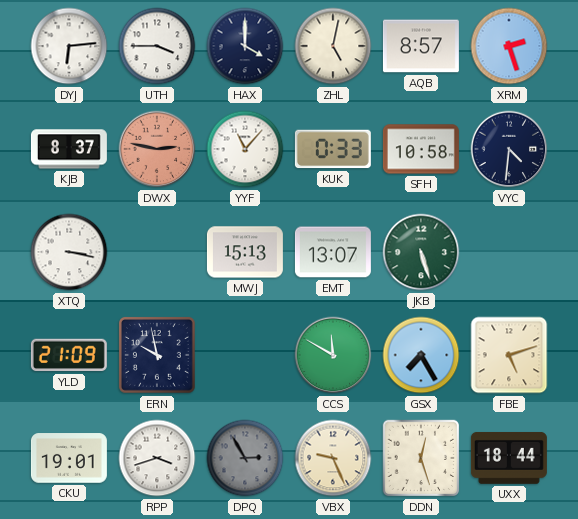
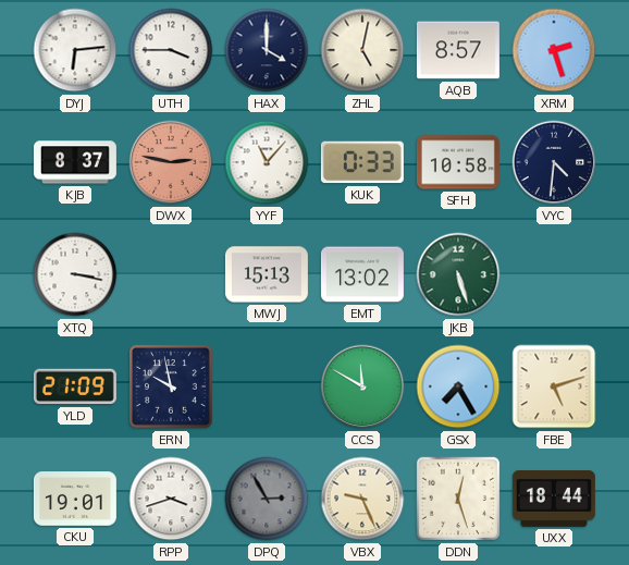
EMT: 13:07 -> 13:02
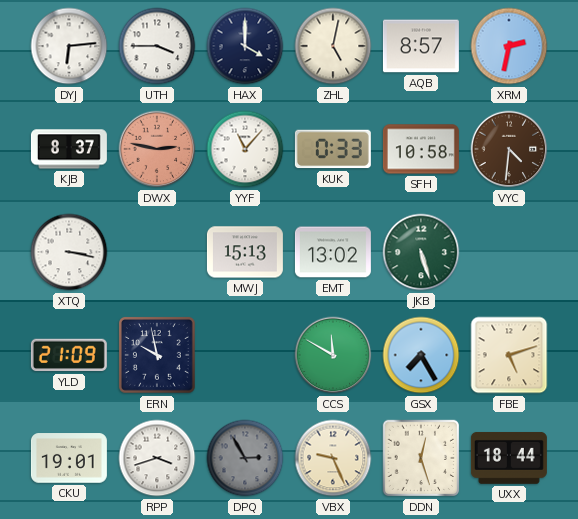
XRM: 2:27 -> 2:32
VYC dial: navy -> brown
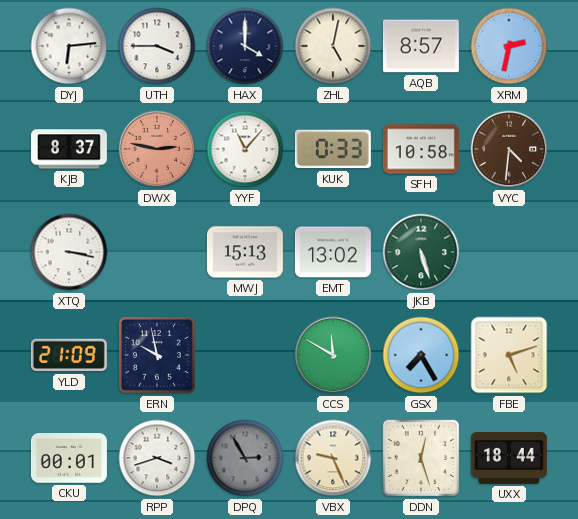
CKU: 19:01 -> 00:01
